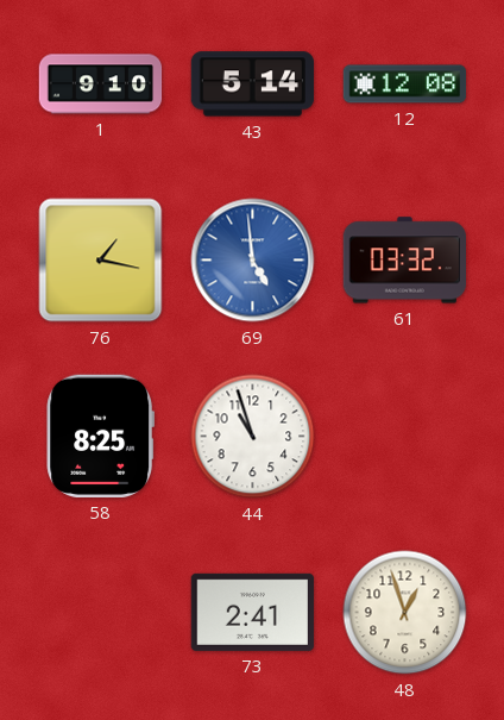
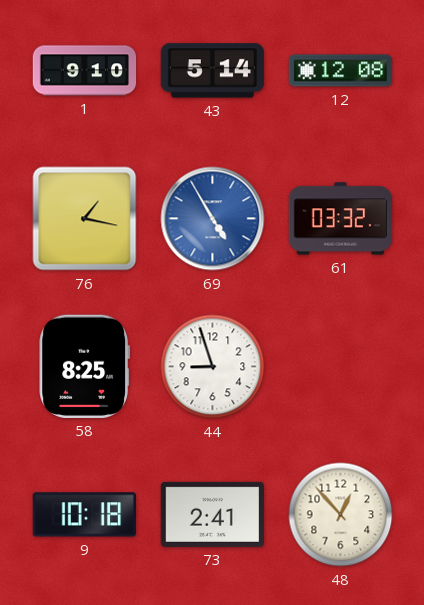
69: 4:59 -> 4:55
44: 10:57 -> 8:57
9: none -> 10:18
48: 12:57 -> 12:53
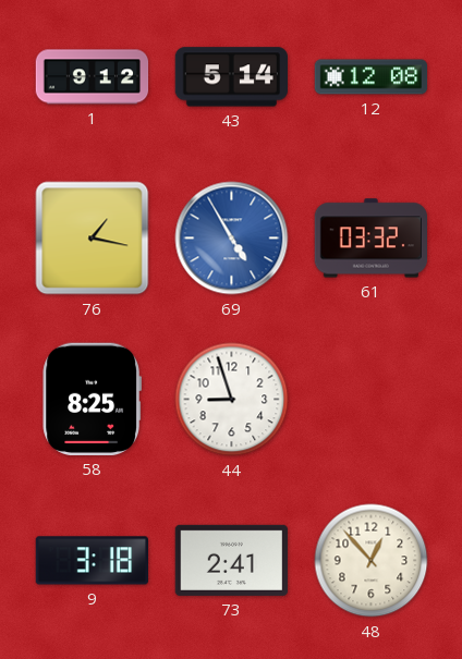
1: 9:10 -> 9:12
9: 10:18 -> 3:18
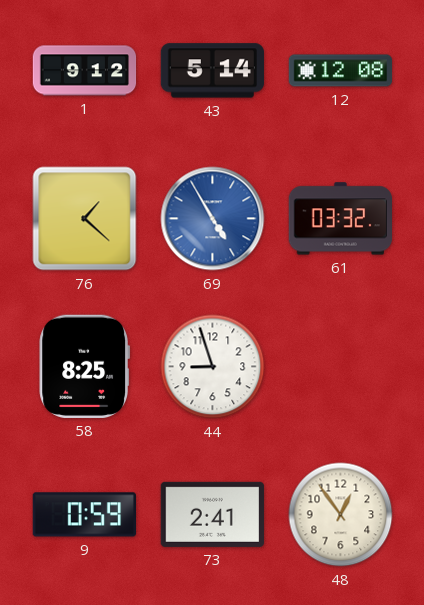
76: 1:17 -> 1:22
9: 3:18 -> 0:59
48: 12:53 -> 12:54
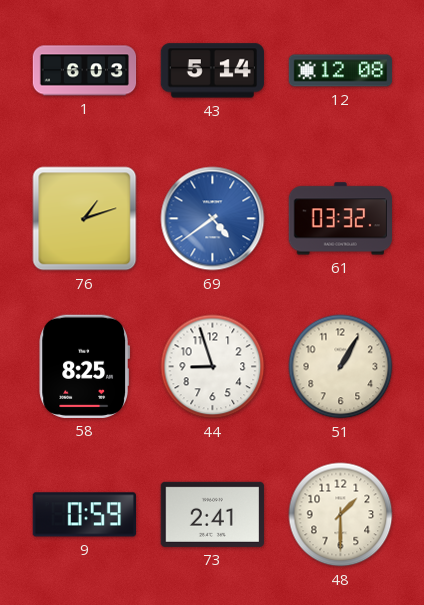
1: 9:12 -> 6:03
76: 1:22 -> 1:12
69: 4:55 -> 4:39
51: none -> 1:05
48: 12:54 -> 1:30
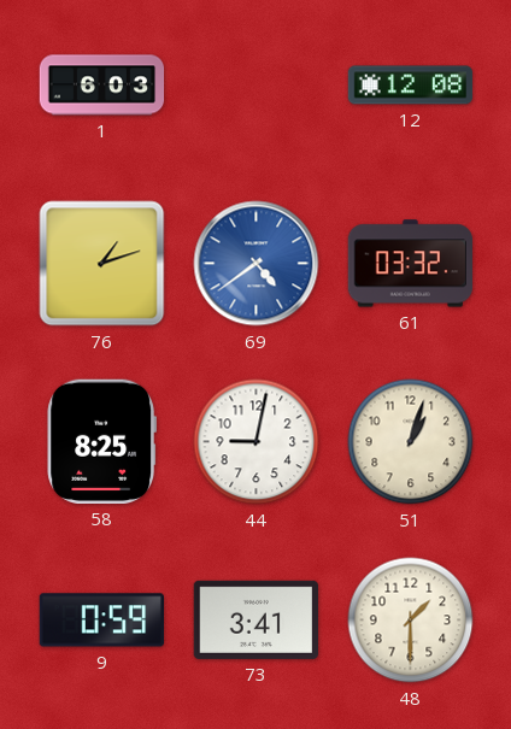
43: 5:14 -> none
44: 8:57 -> 9:02
51: 1:05 -> 1:03
73: 2:41 -> 3:41
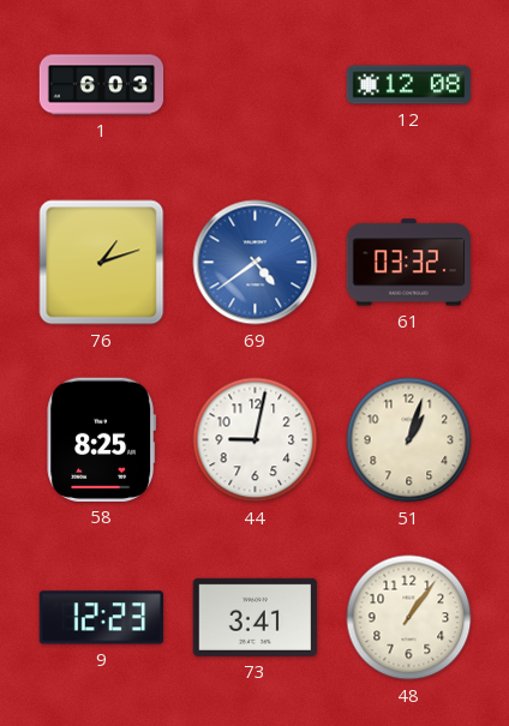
9: 0:59 -> 12:23
48: 1:30 -> 1:06
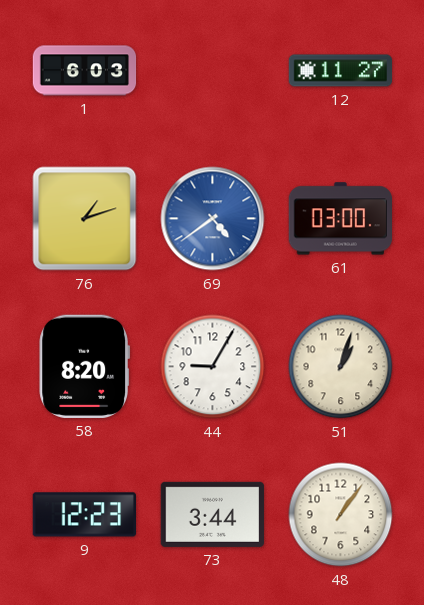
12: 12:08 -> 11:27
61: 03:32 -> 03:00
58: 8:25 -> 8:20
44: 9:02 -> 9:05
73: 3:41 -> 3:44
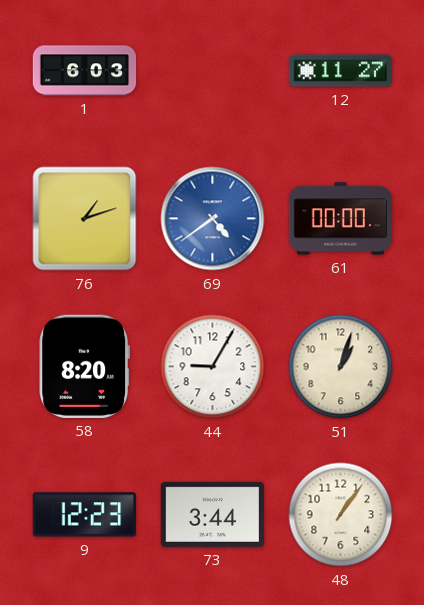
61: 03:00 -> 00:00
